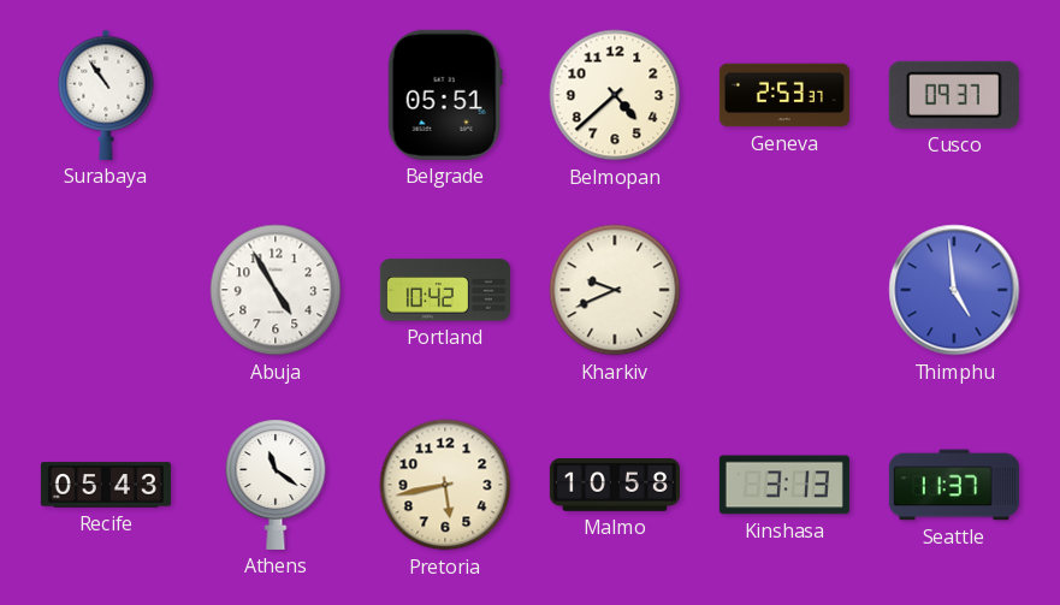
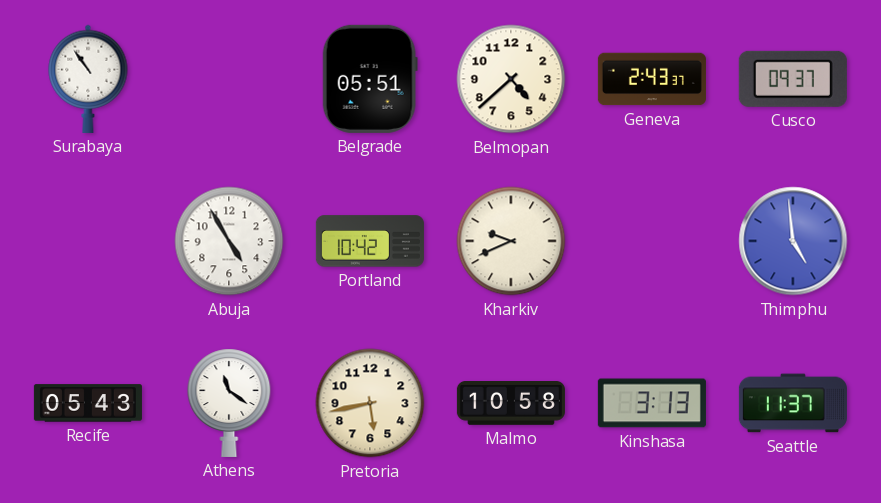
Geneva: 2:53 -> 2:43
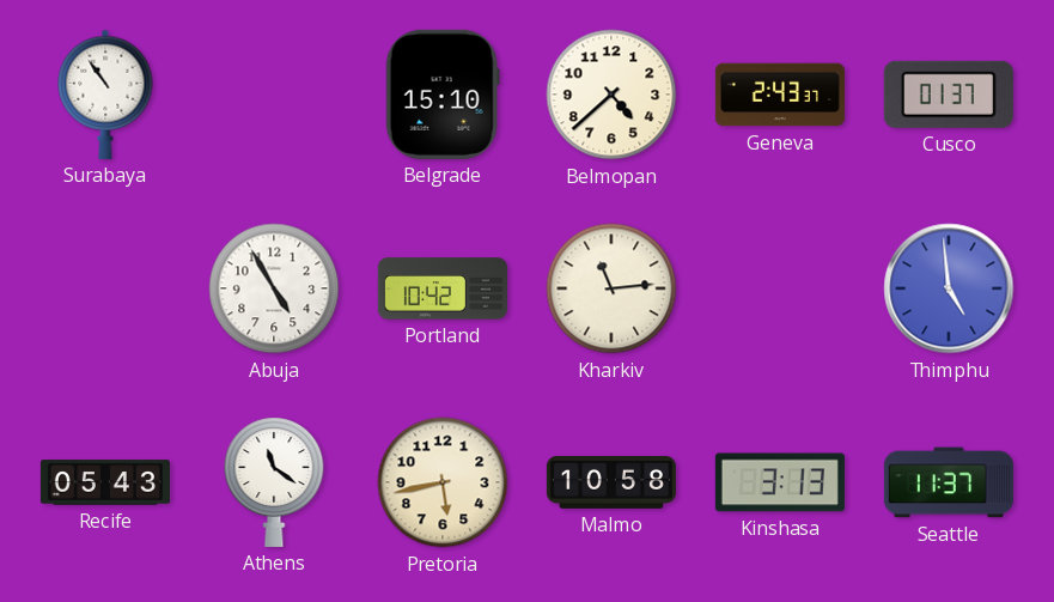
Belgrade: 05:51 -> 15:10
Cusco: 09:37 -> 01:37
Kharkiv: 9:41 -> 11:14
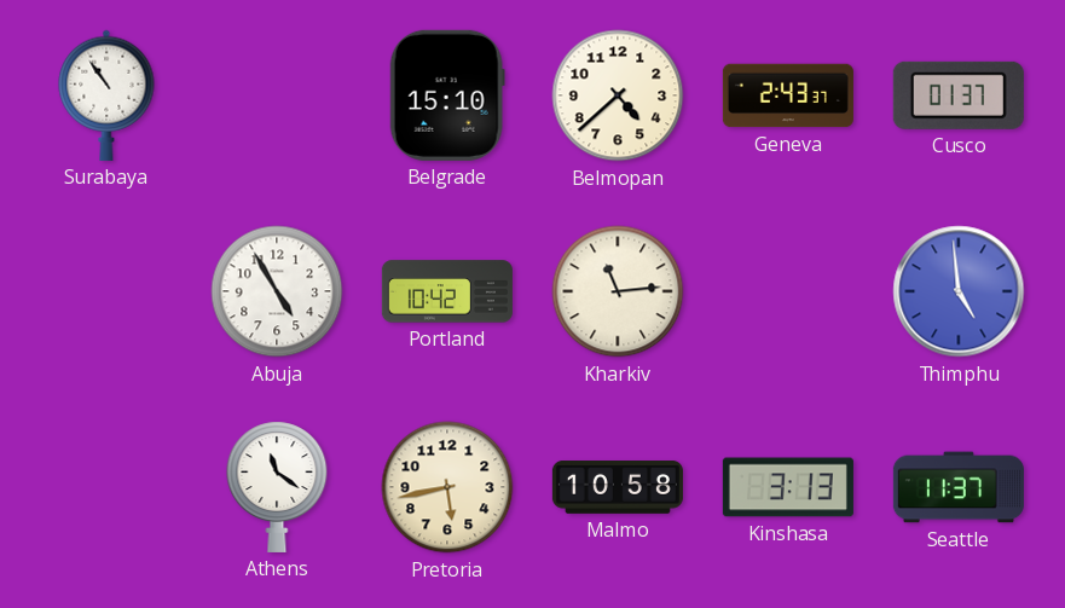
Recife: 05:43 -> none
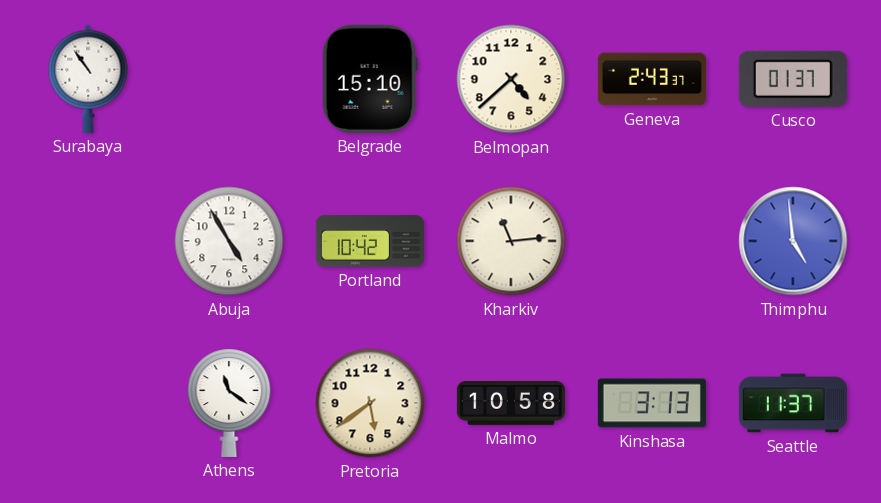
Pretoria: 5:43 -> 5:39
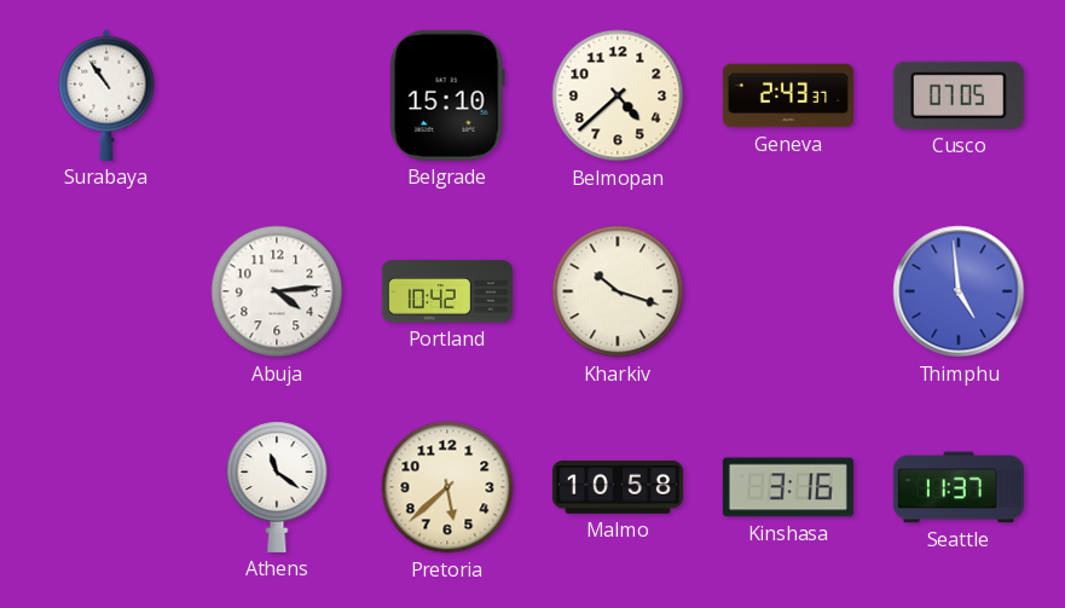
Cusco: 01:37 -> 07:05
Abuja: 4:55 -> 4:14
Kharkiv: 11:14 -> 10:18
Pretoria: 5:39 -> 5:38
Kinshasa: 3:13 -> 3:16
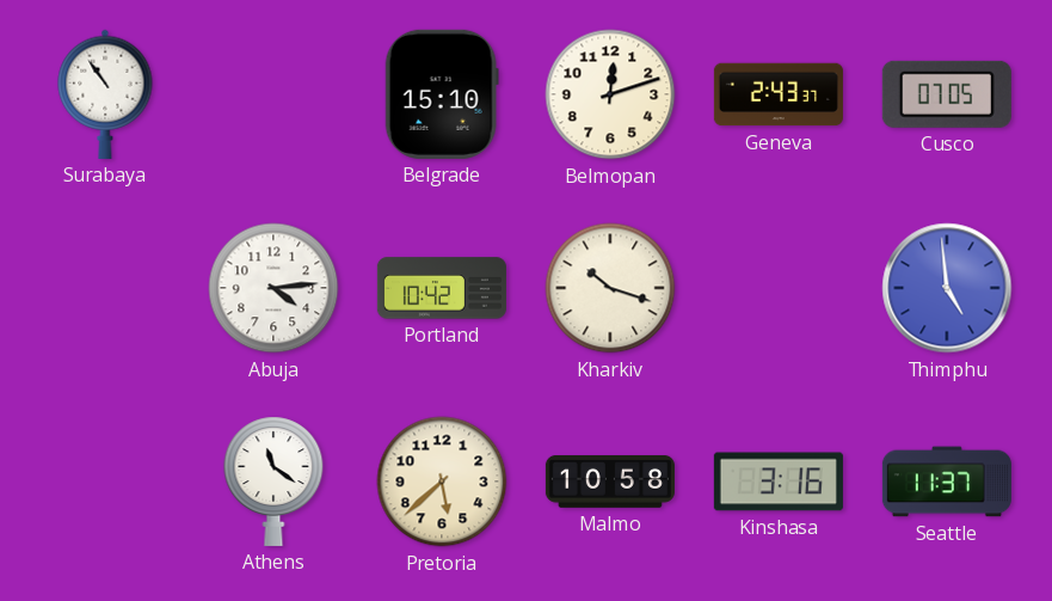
Belmopan: 4:38 -> 12:12
